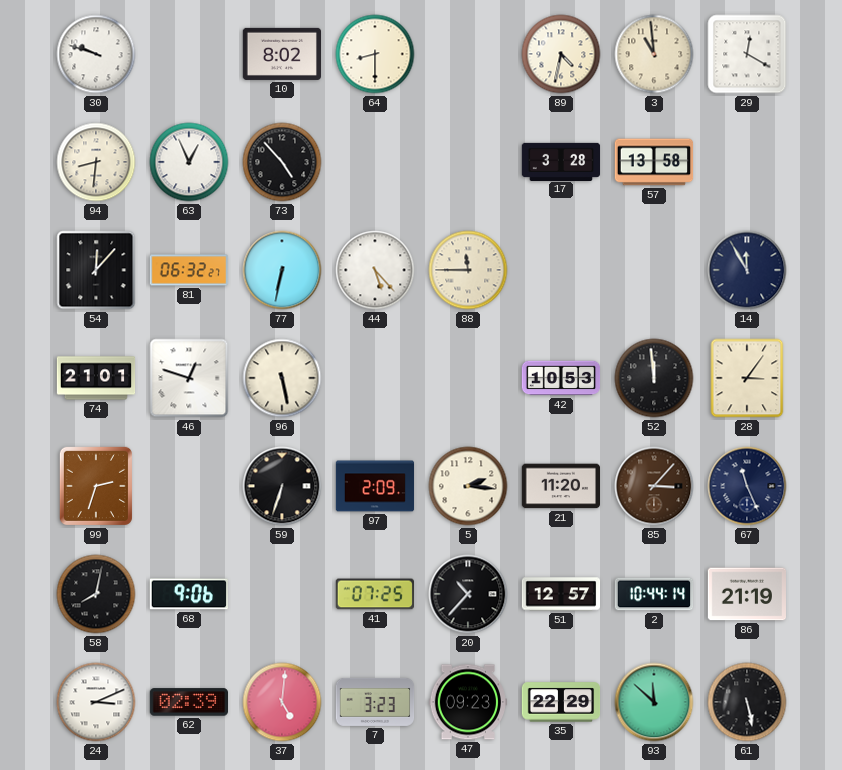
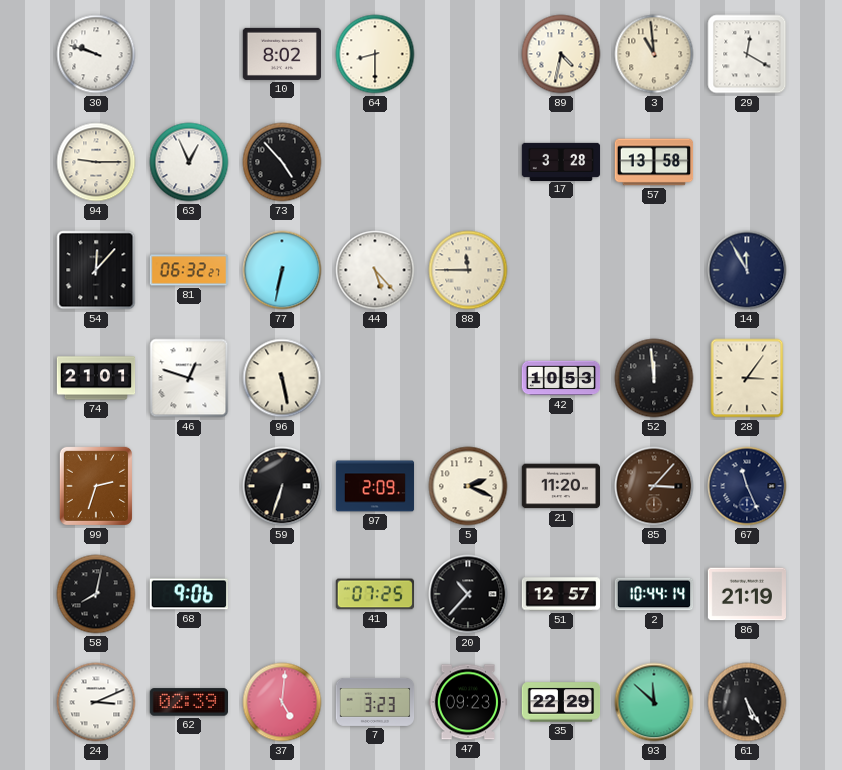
94: 8:31 -> 9:15
5: 2:16 -> 2:19
61: 5:28 -> 5:25
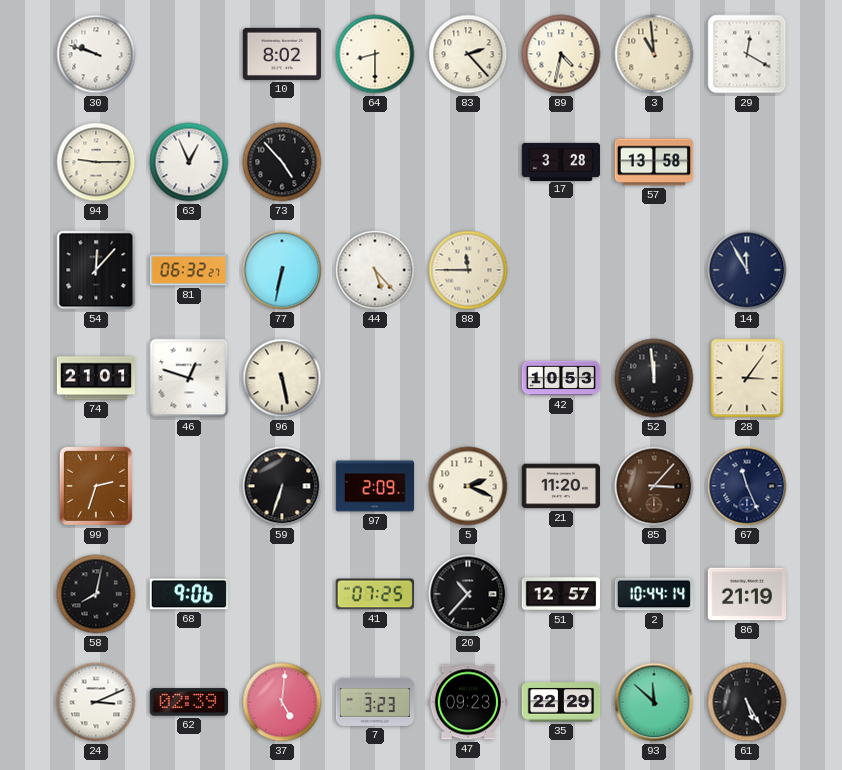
83: none -> 2:23
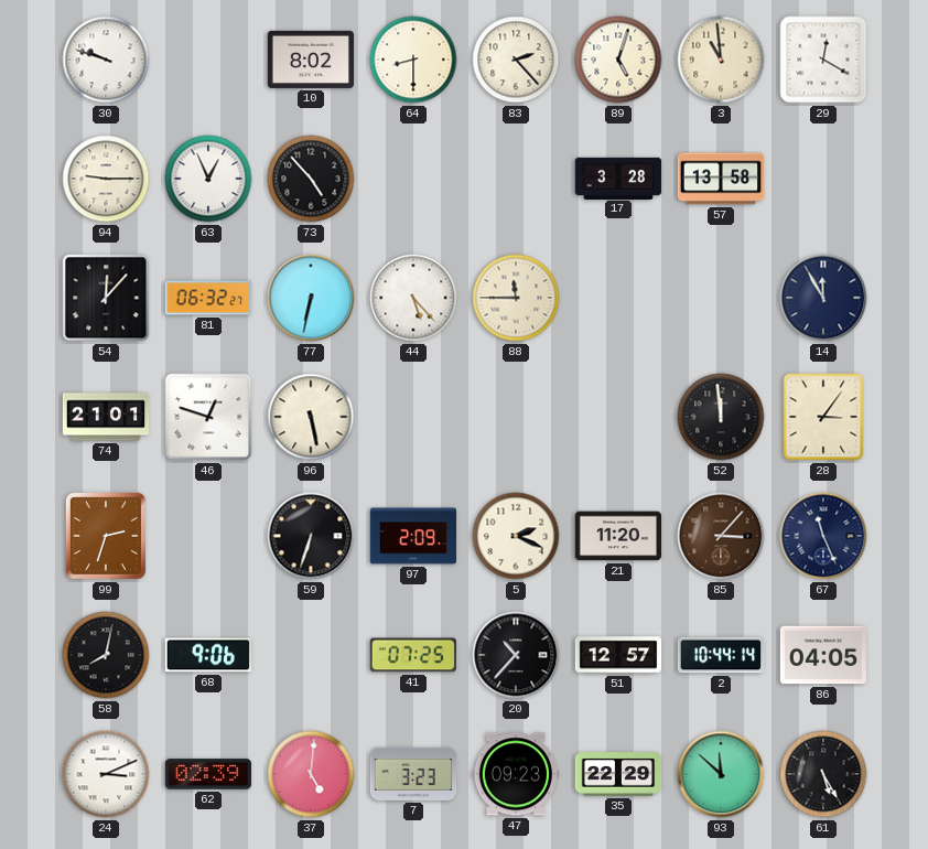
89: 4:32 -> 5:03
42: 10:53 -> none
86: 21:19 -> 04:05
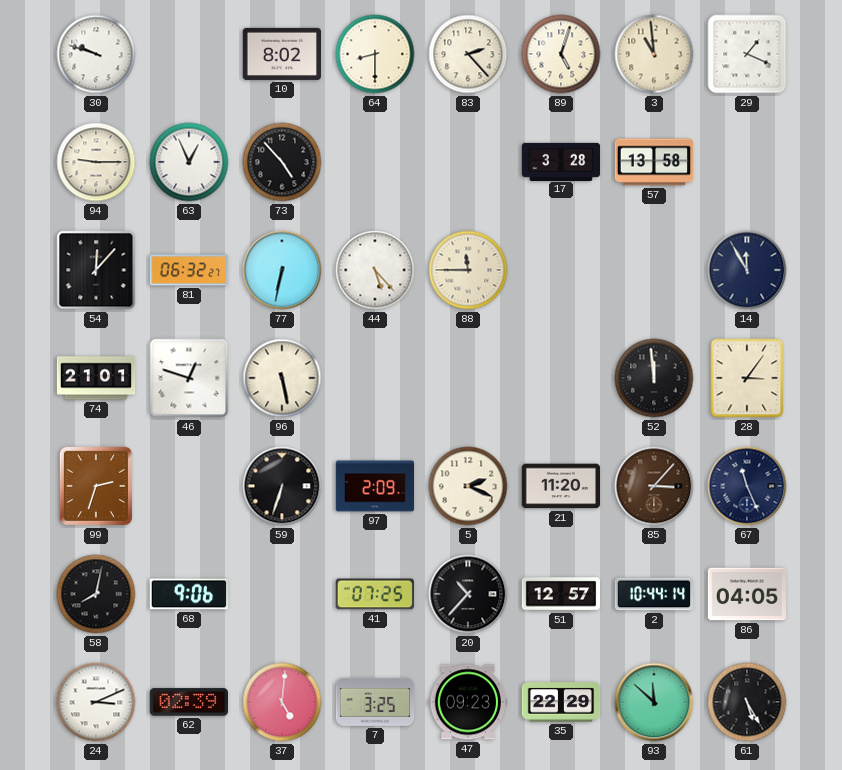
29: 12:20 -> 1:19
7: 3:23 -> 3:25
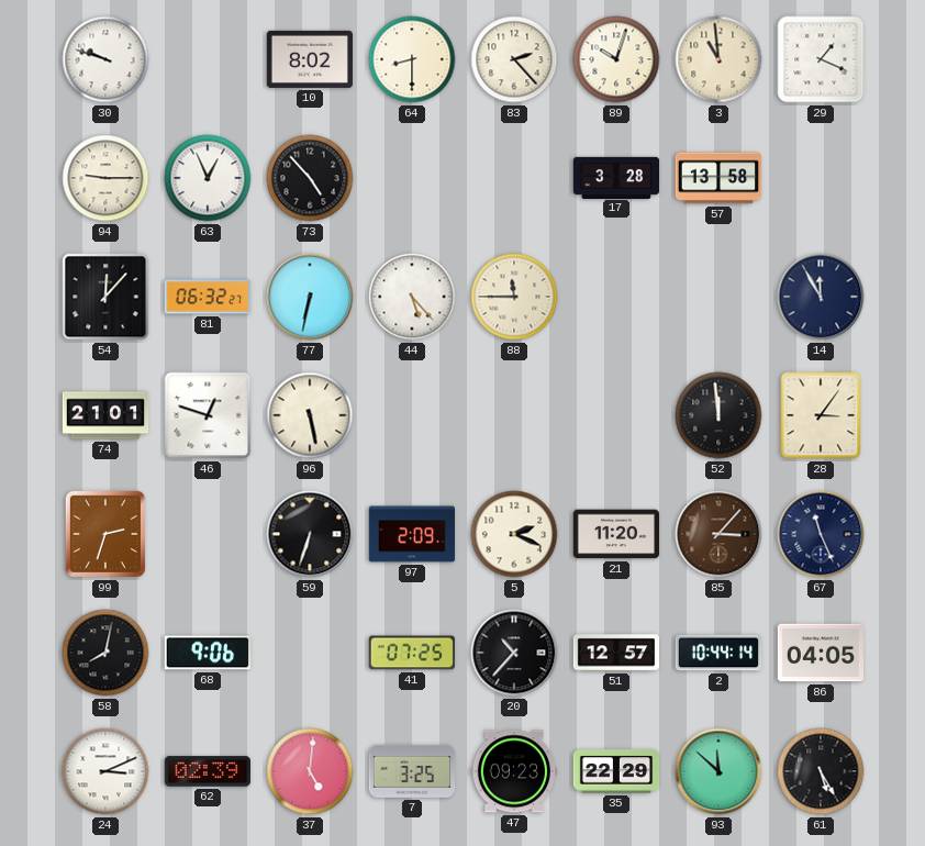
89: 5:03 -> 10:03
